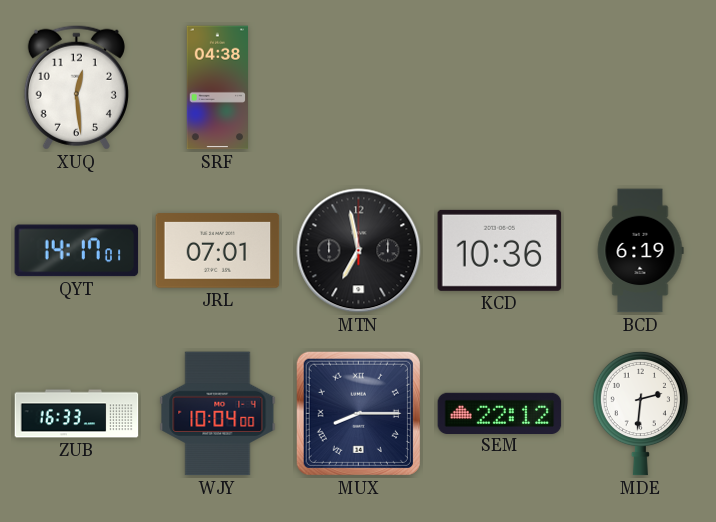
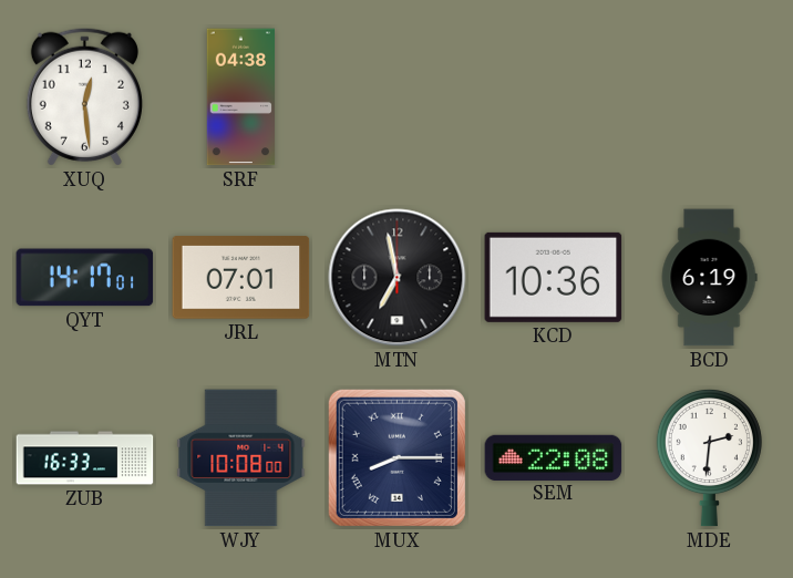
WJY: 10:04 -> 10:08
SEM: 22:12 -> 22:08
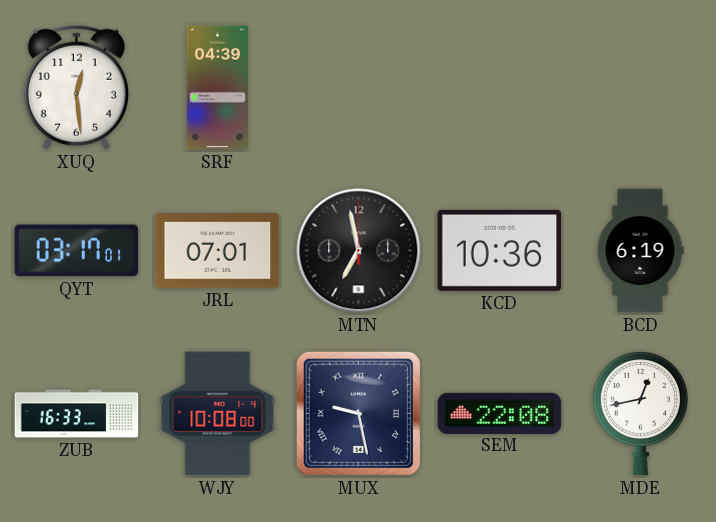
SRF: 04:38 -> 04:39
QYT: 14:17 -> 03:17
MUX: 8:15 -> 9:28
MDE: 2:31 -> 12:43
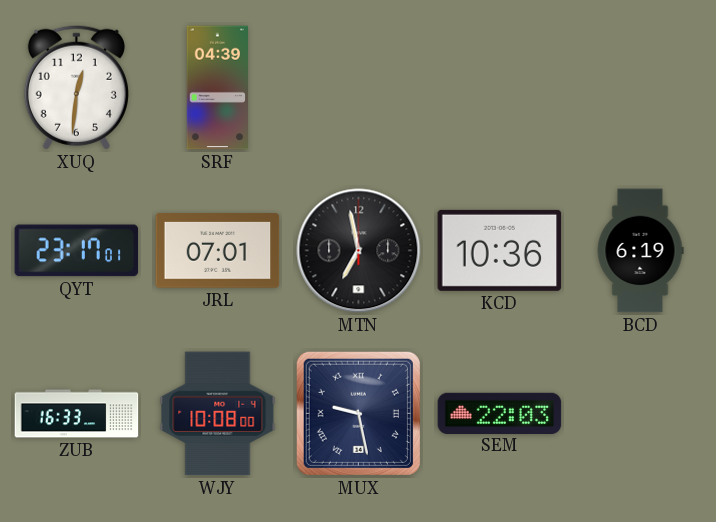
XUQ: 12:29 -> 12:31
QYT: 03:17 -> 23:17
SEM: 22:08 -> 22:03
MDE: 12:43 -> none
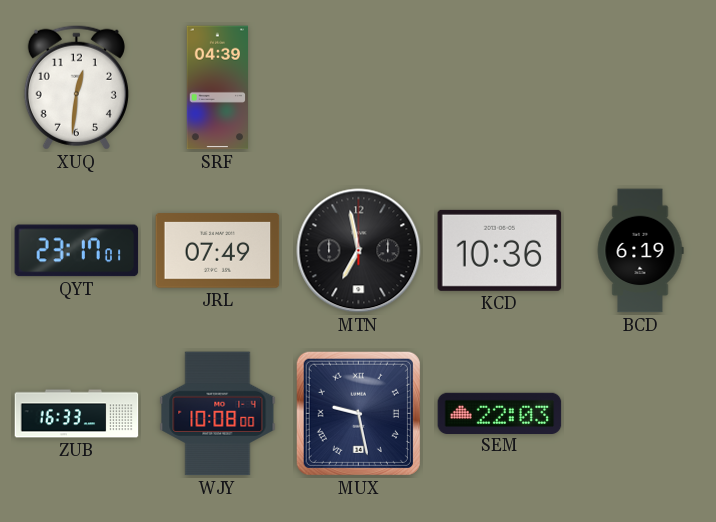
JRL: 07:01 -> 07:49
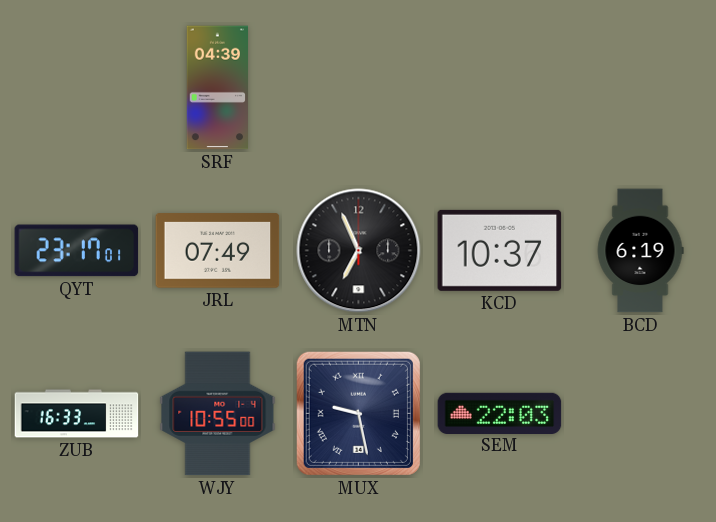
XUQ: 12:31 -> none
MTN: 6:58 -> 6:56
KCD: 10:36 -> 10:37
WJY: 10:08 -> 10:55
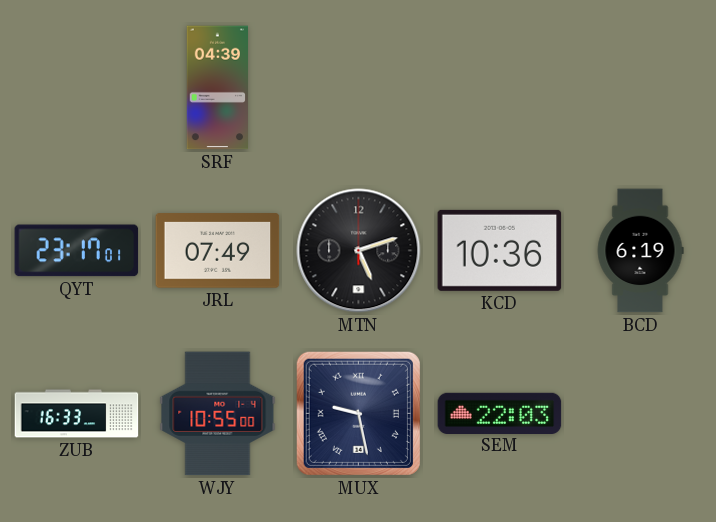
MTN: 6:56 -> 5:12
KCD: 10:37 -> 10:36
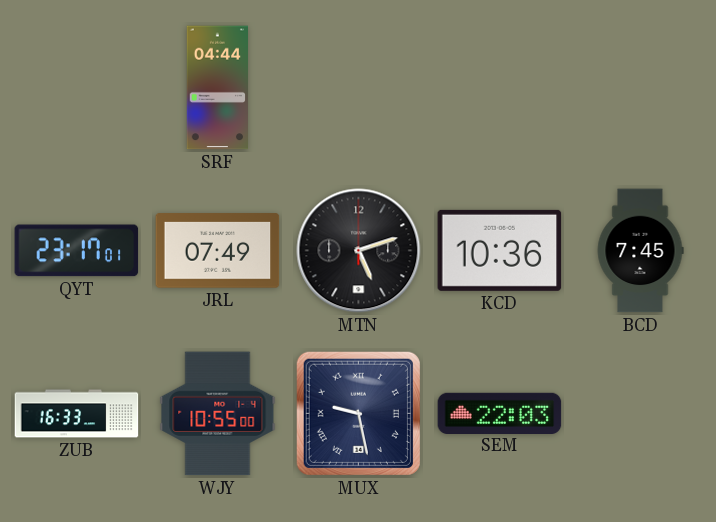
SRF: 04:39 -> 04:44
BCD: 6:19 -> 7:45
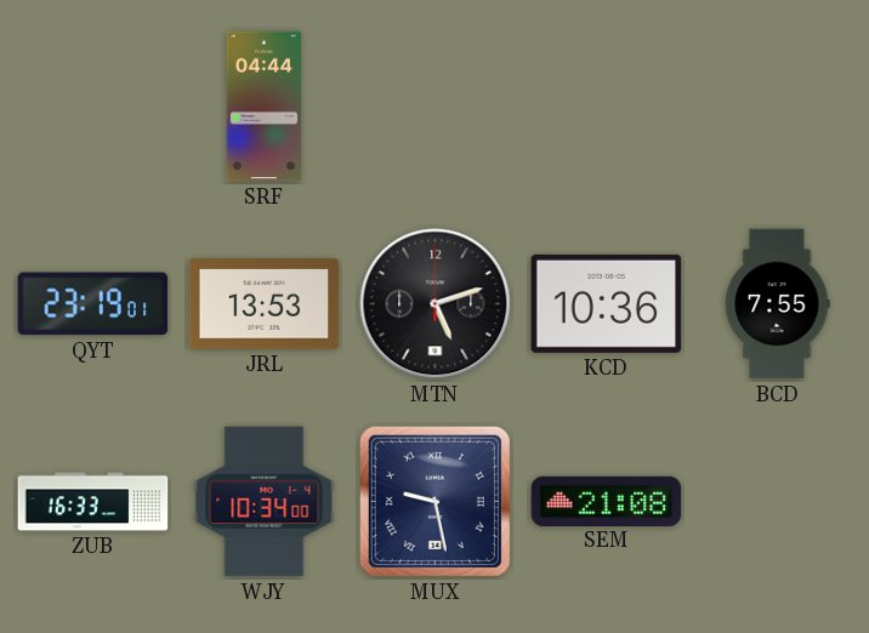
QYT: 23:17 -> 23:19
JRL: 07:49 -> 13:53
BCD: 7:45 -> 7:55
WJY: 10:55 -> 10:34
SEM: 22:03 -> 21:08
